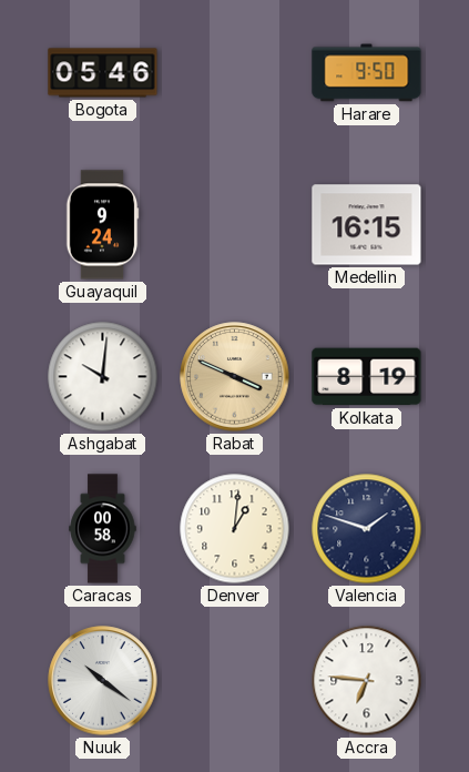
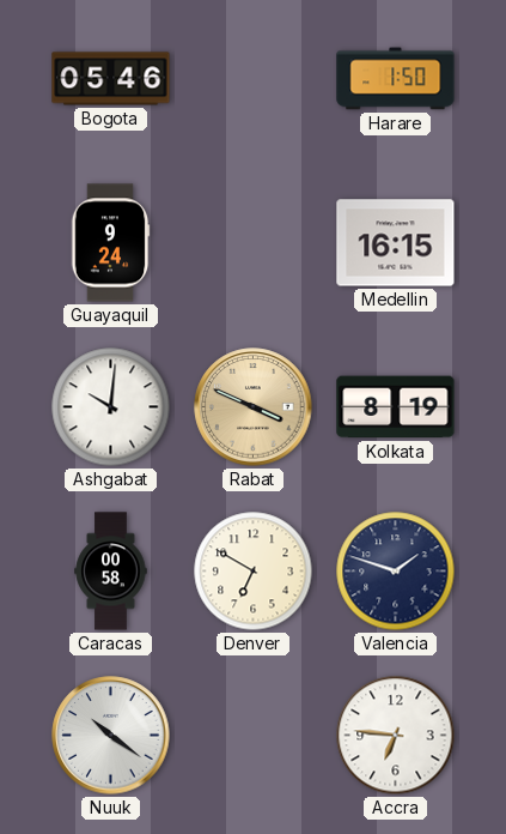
Harare: 9:50 -> 1:50
Denver: 1:01 -> 6:50
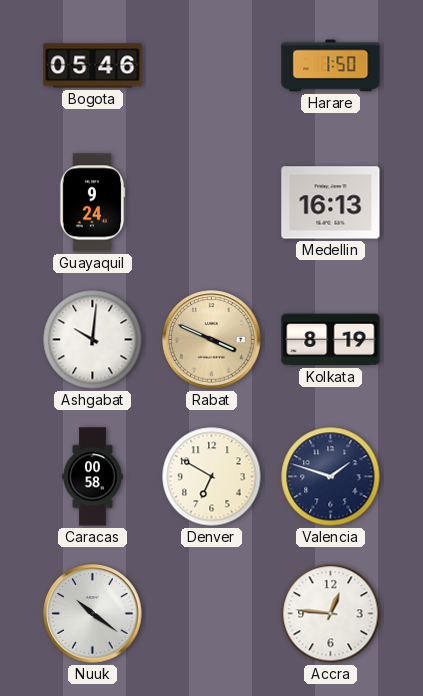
Medellin: 16:15 -> 16:13
Accra: 6:46 -> 12:46
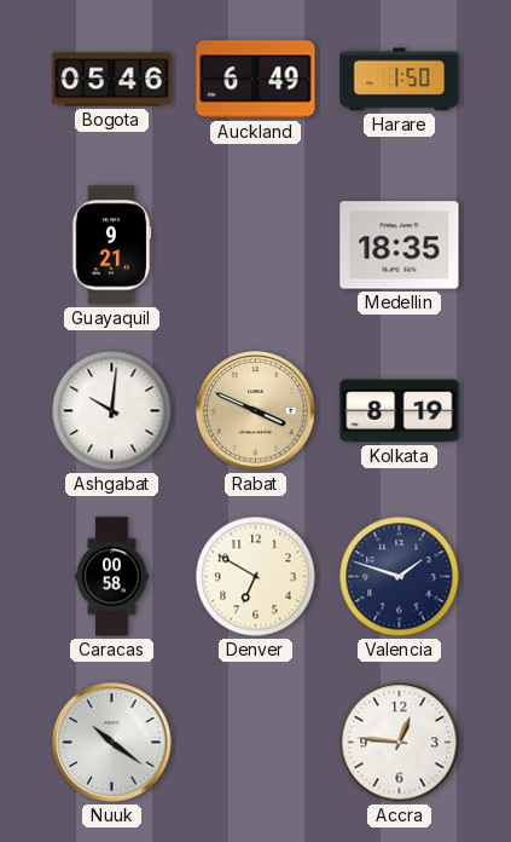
Auckland: none -> 6:49
Guayaquil: 9:24 -> 9:21
Medellin: 16:13 -> 18:35
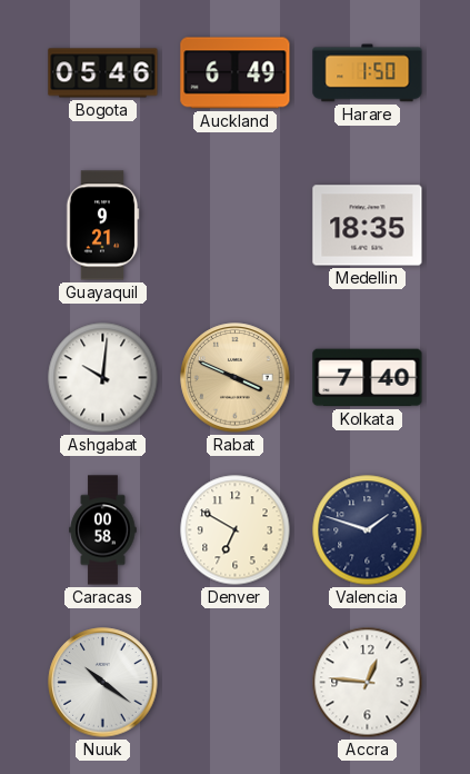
Kolkata: 8:19 -> 7:40
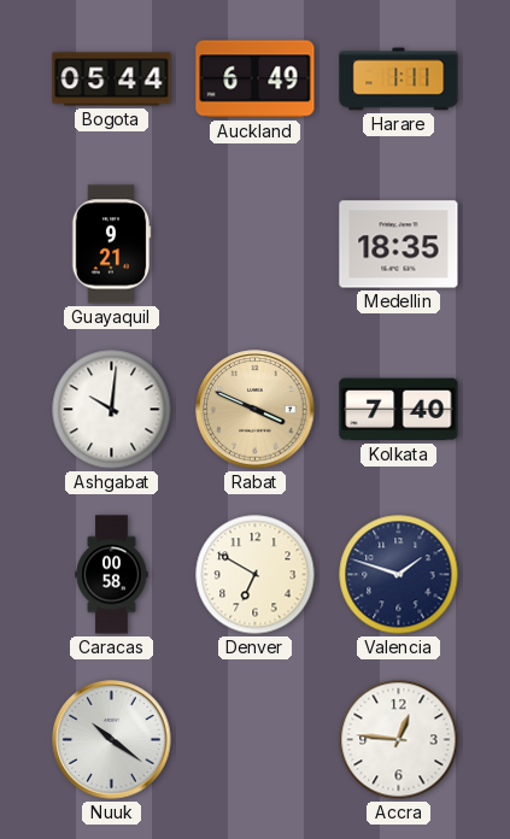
Bogota: 05:46 -> 05:44
Harare: 1:50 -> 1:11
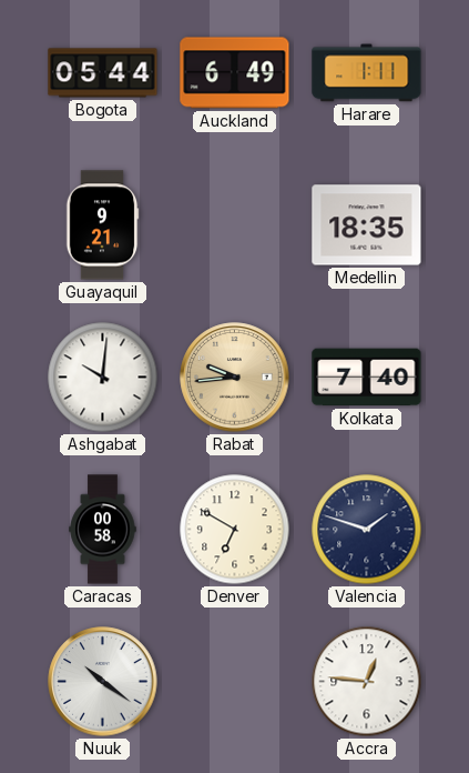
Rabat: 3:49 -> 9:44
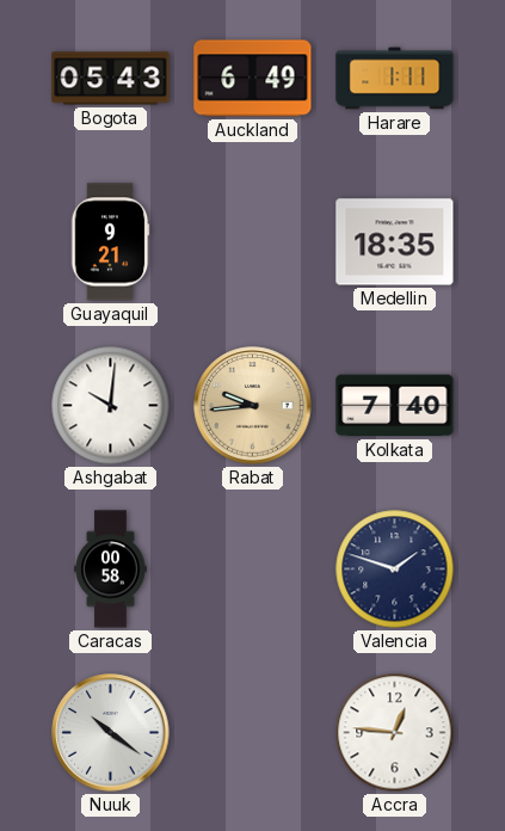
Bogota: 05:44 -> 05:43
Denver: 6:50 -> none
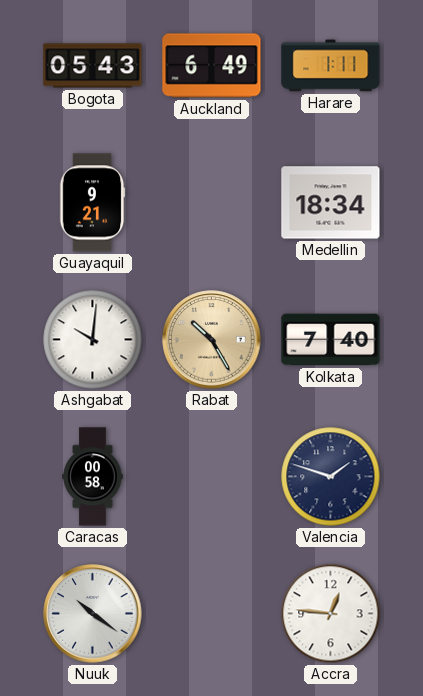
Medellin: 18:35 -> 18:34
Rabat: 9:44 -> 10:25
